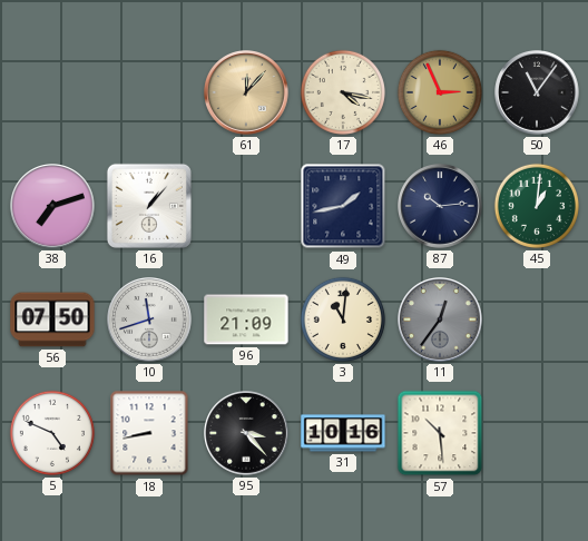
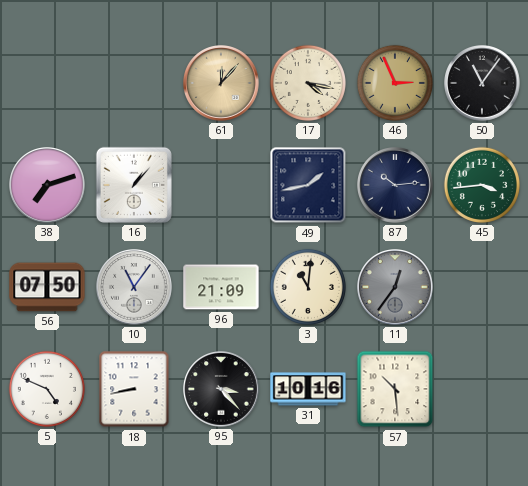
45: 1:01 -> 3:44
10: 11:42 -> 11:06
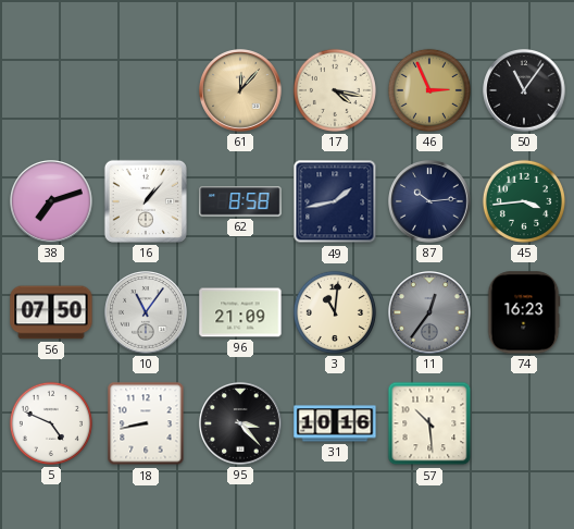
62: none -> 8:58
74: none -> 16:23
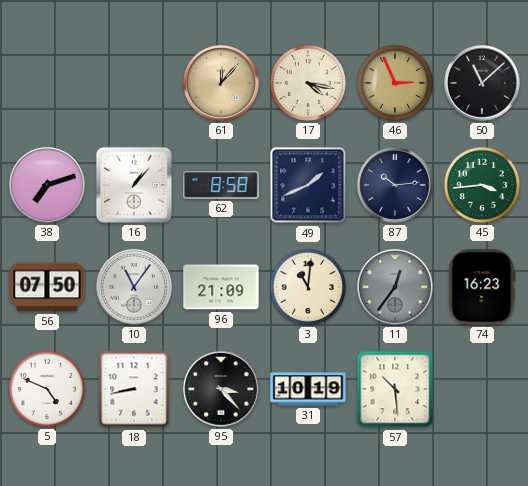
50: 11:06 -> 11:08
49: 1:43 -> 1:41
31: 10:16 -> 10:19
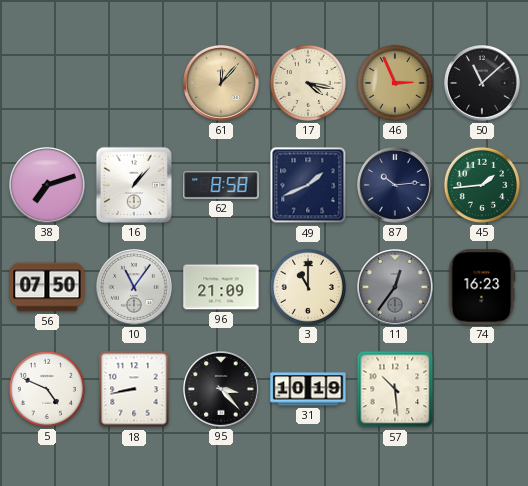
45: 3:44 -> 1:44
3: 11:01 -> 11:00
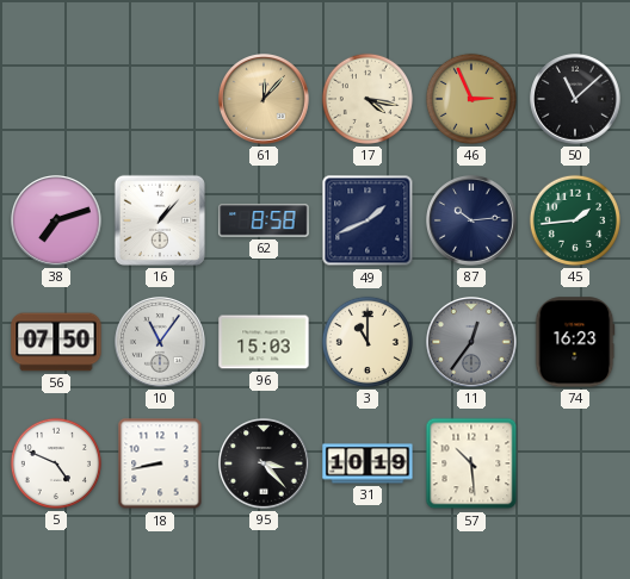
96: 21:09 -> 15:03
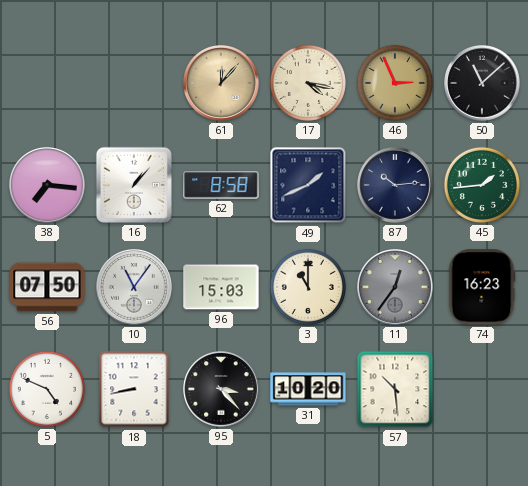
38: 7:12 -> 7:16
31: 10:19 -> 10:20
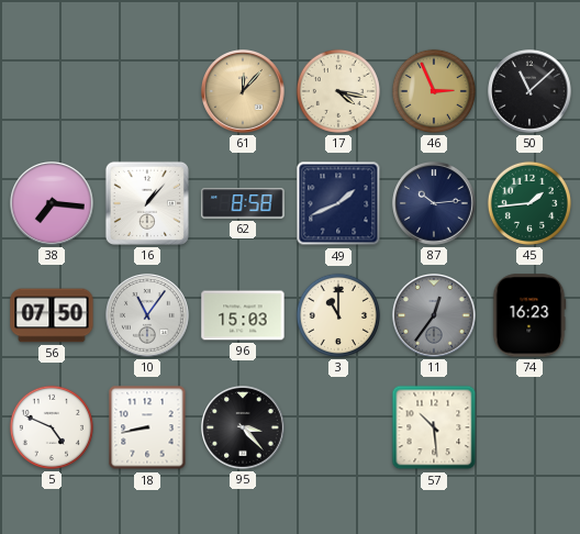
31: 10:20 -> none
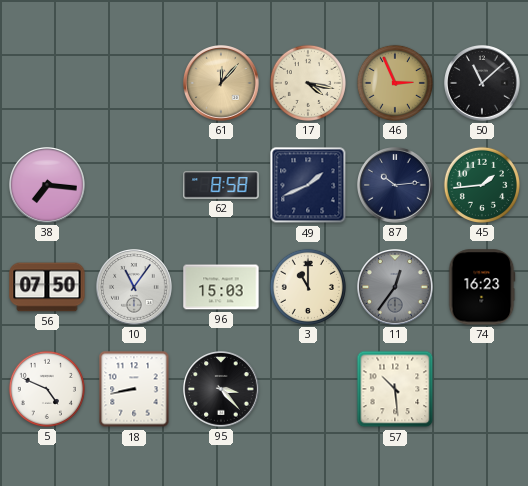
16: 1:07 -> none
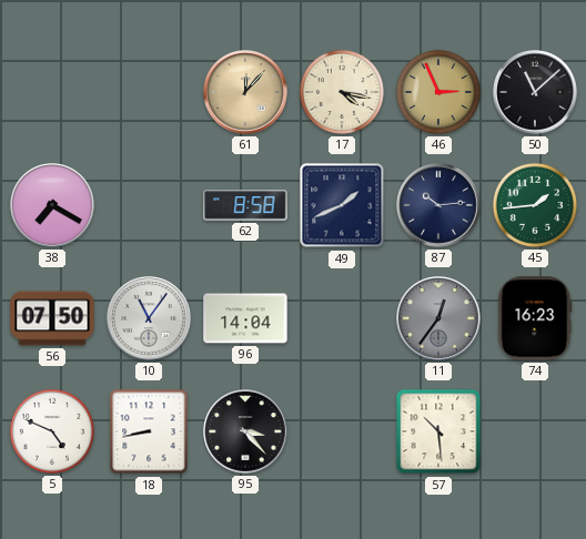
38: 7:16 -> 7:20
96: 15:03 -> 14:04
3: 11:00 -> none
